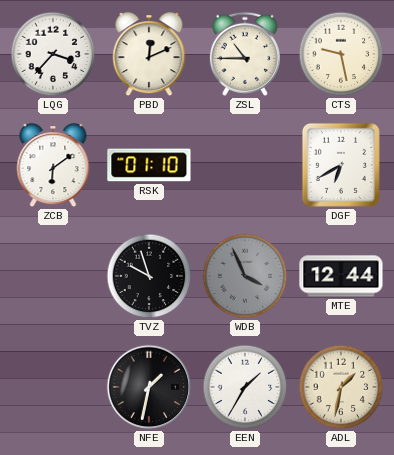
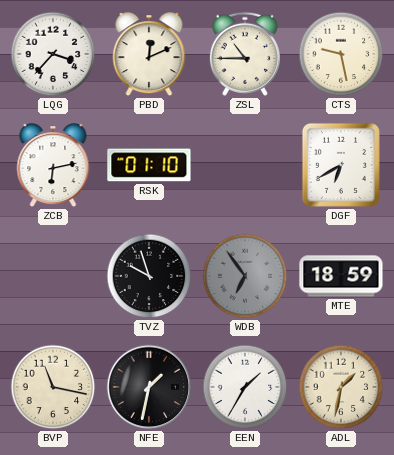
ZCB: 6:09 -> 6:13
WDB: 3:56 -> 6:54
MTE: 12:44 -> 18:59
BVP: none -> 11:17
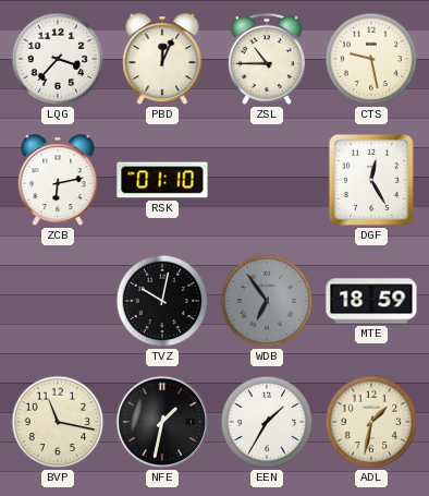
PBD: 12:11 -> 12:04
DGF: 6:40 -> 12:25
TVZ: 9:57 -> 10:02
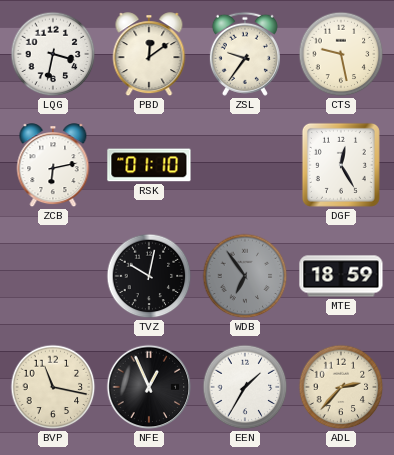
LQG: 3:37 -> 3:32
PBD: 12:04 -> 12:09
ZSL: 10:45 -> 9:36
NFE: 1:32 -> 12:56
ADL: 1:32 -> 2:37
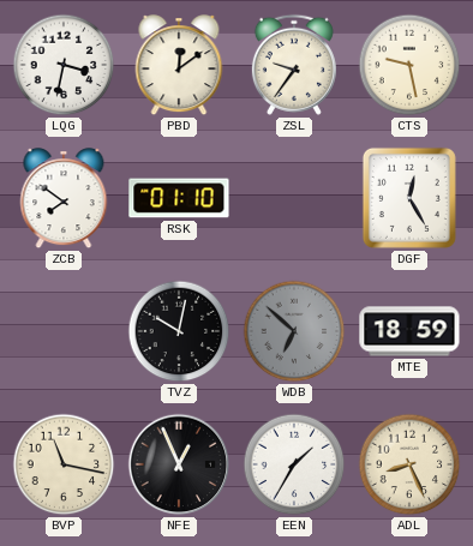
ZCB: 6:13 -> 7:51
WDB: 6:54 -> 6:52
ADL: 2:37 -> 8:26
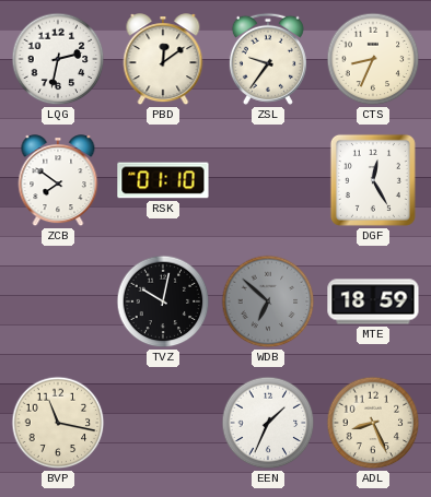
LQG: 3:32 -> 2:32
CTS: 9:28 -> 8:34
NFE: 12:56 -> none
EEN: 1:35 -> 1:34
